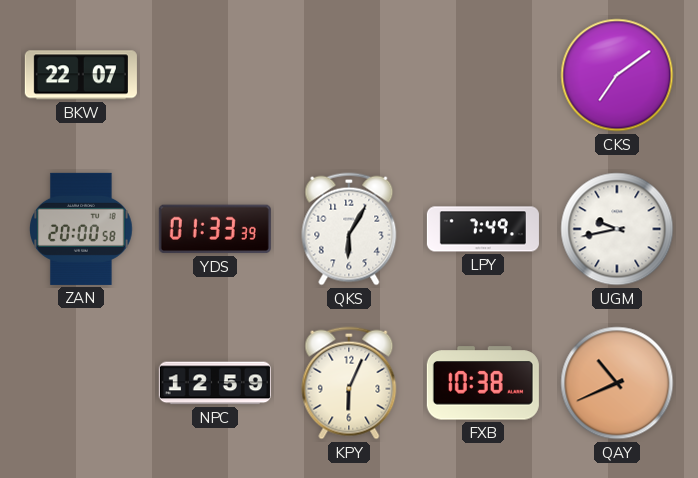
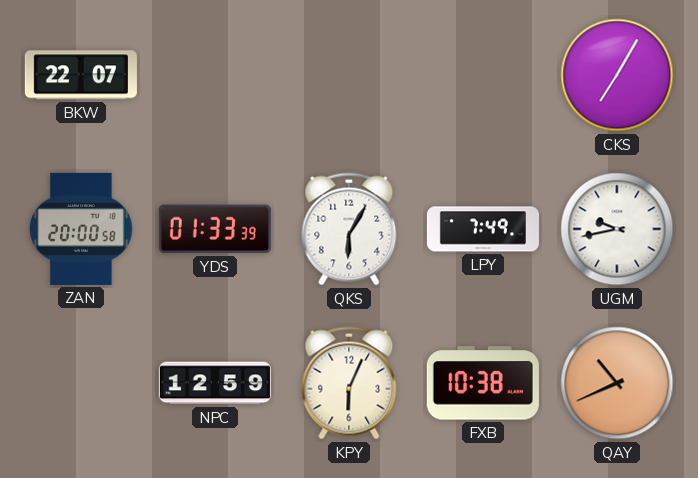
CKS: 7:09 -> 7:05
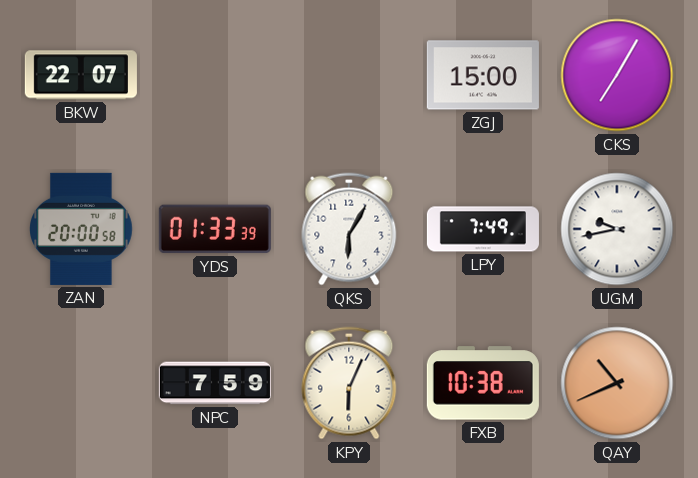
ZGJ: none -> 15:00
NPC: 12:59 -> 7:59
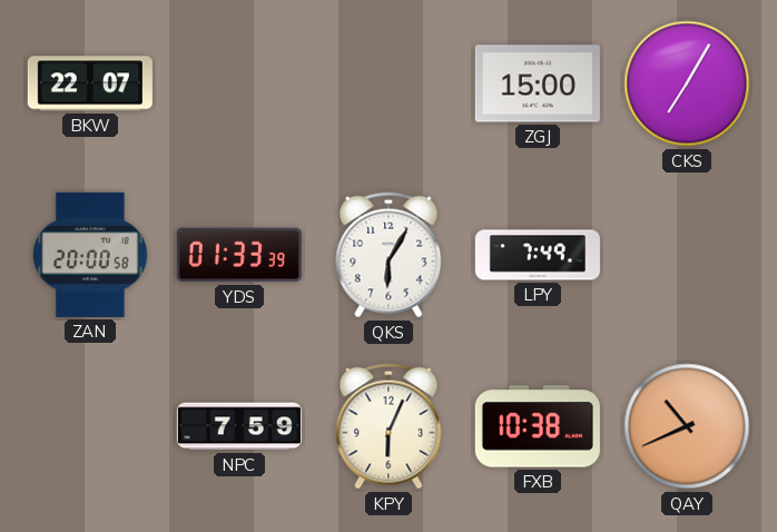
UGM: 9:43 -> none
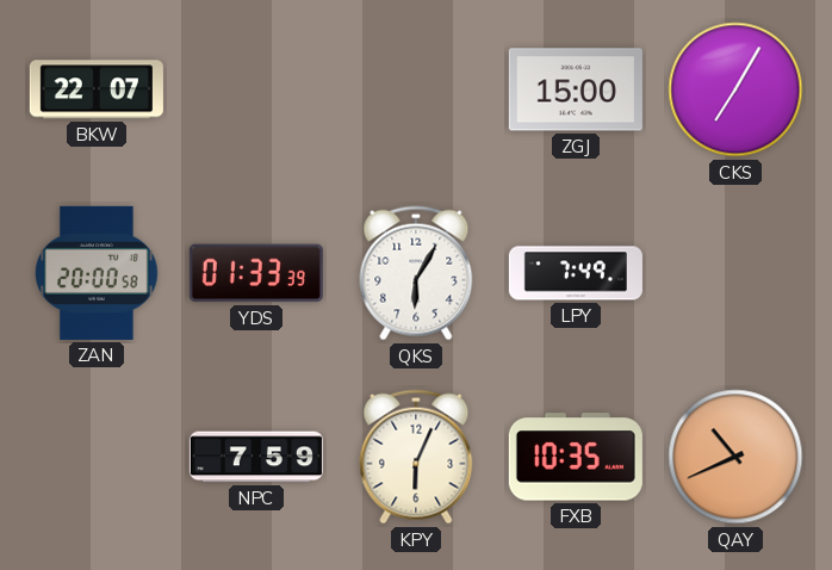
FXB: 10:38 -> 10:35
